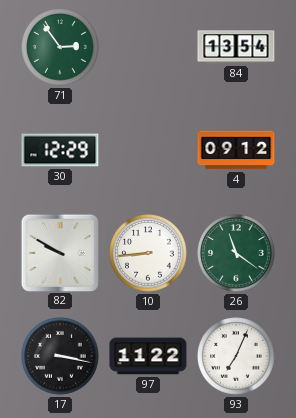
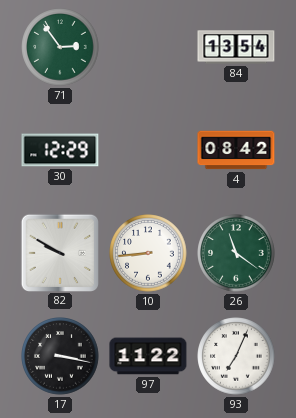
4: 09:12 -> 08:42
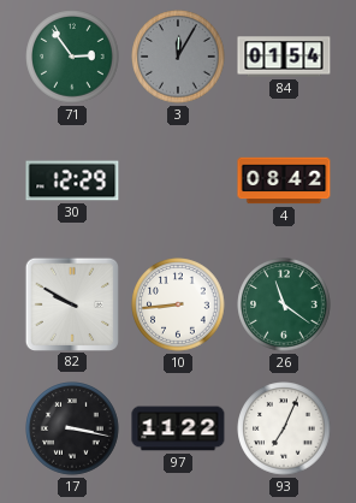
3: none -> 12:05
84: 13:54 -> 01:54
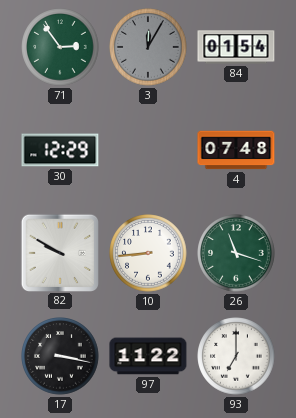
4: 08:42 -> 07:48
26: 11:21 -> 11:18
93: 7:04 -> 7:00
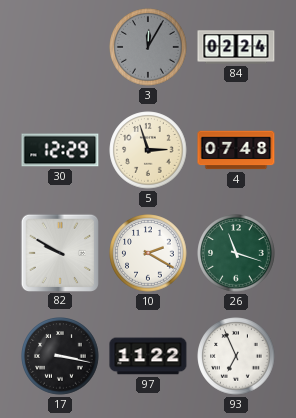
71: 2:54 -> none
84: 01:54 -> 02:24
5: none -> 2:57
10: 8:44 -> 2:20
93: 7:00 -> 6:56
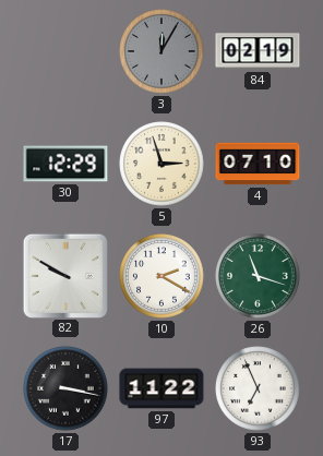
84: 02:24 -> 02:19
4: 07:48 -> 07:10
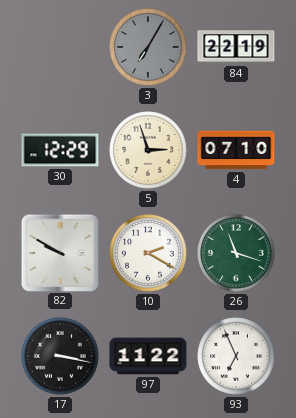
3: 12:05 -> 7:05
84: 02:19 -> 22:19
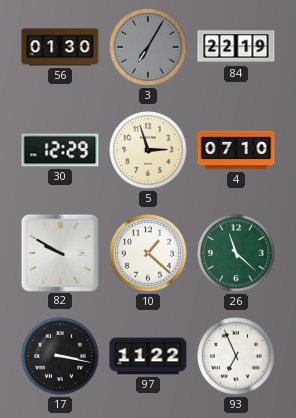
56: none -> 01:30
10: 2:20 -> 1:22
26: 11:18 -> 11:22
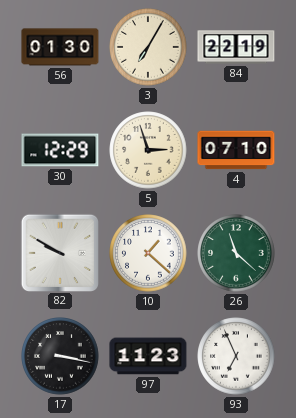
3 dial: grey -> cream
97: 11:22 -> 11:23
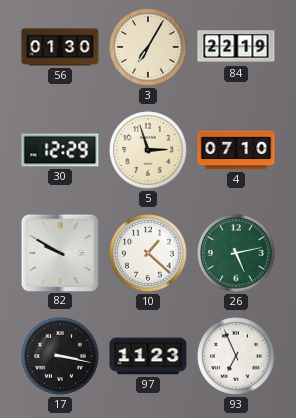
26: 11:22 -> 5:13
